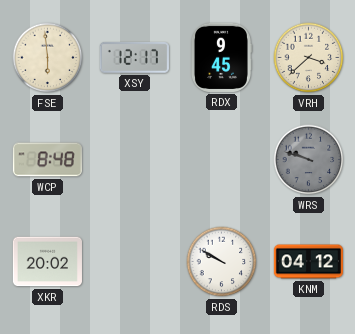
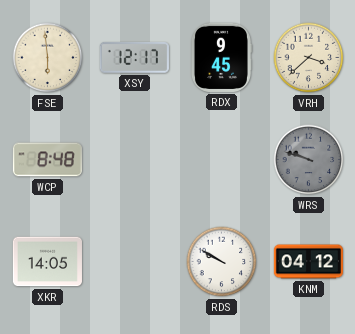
XKR: 20:02 -> 14:05
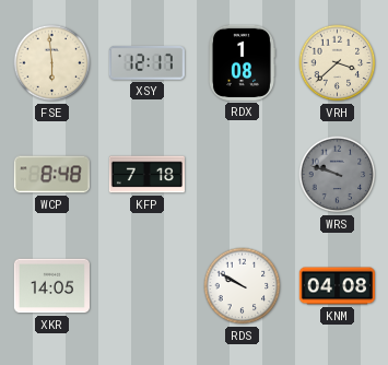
RDX: 9:45 -> 1:08
KFP: none -> 7:18
KNM: 04:12 -> 04:08
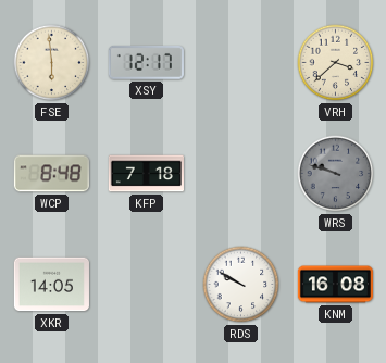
RDX: 1:08 -> none
KNM: 04:08 -> 16:08
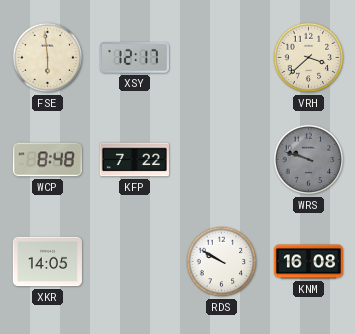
KFP: 7:18 -> 7:22
